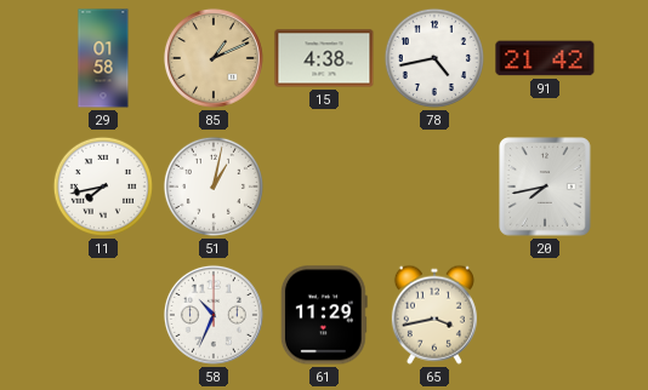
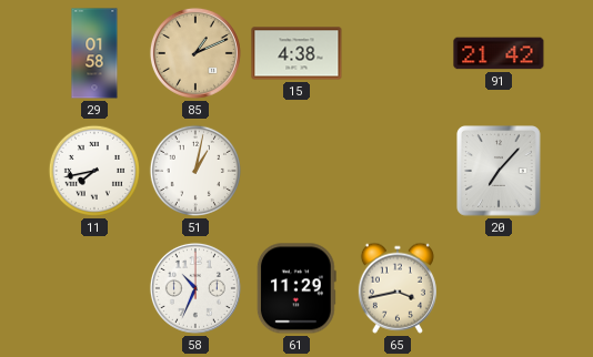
78: 4:43 -> none
20: 7:43 -> 7:07
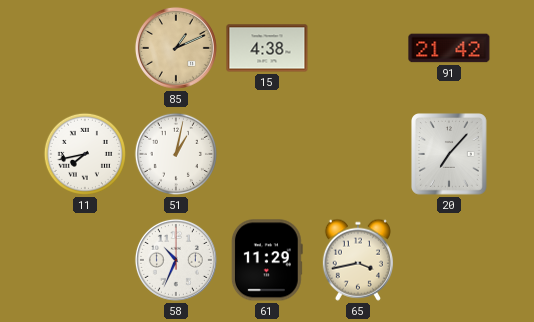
29: 01:58 -> none
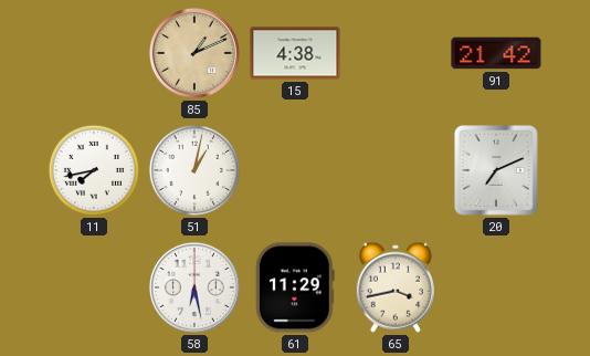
20: 7:07 -> 7:11
58: 10:34 -> 6:28
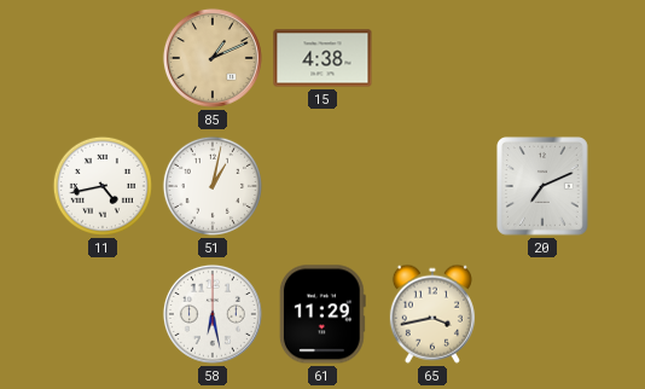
91: 21:42 -> none
11: 7:43 -> 4:43
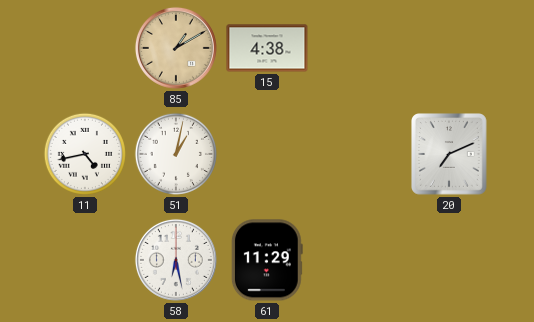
85: 1:11 -> 1:10
65: 3:43 -> none
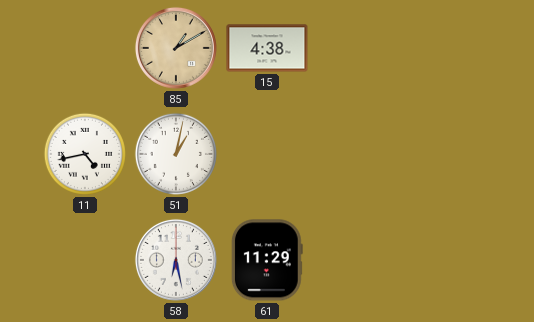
20: 7:11 -> none
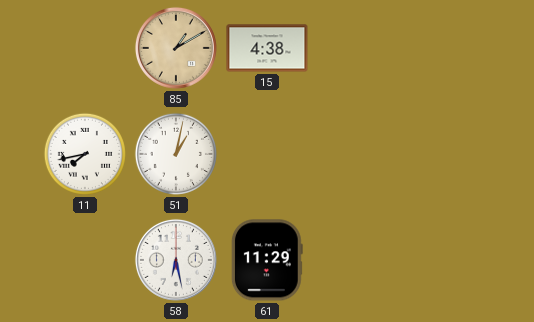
11: 4:43 -> 7:43
